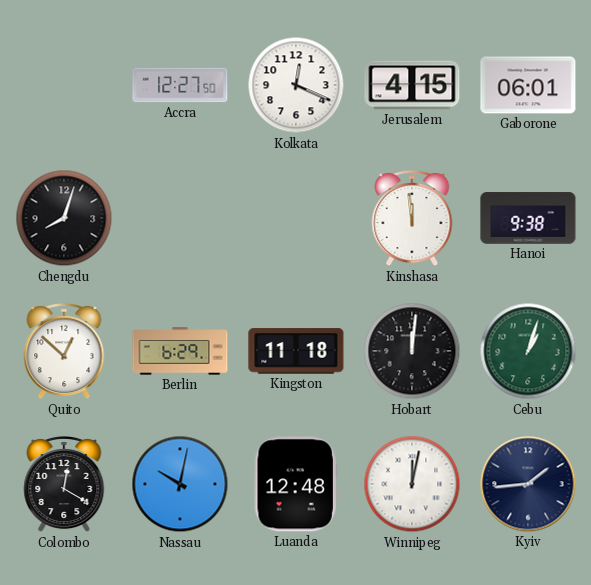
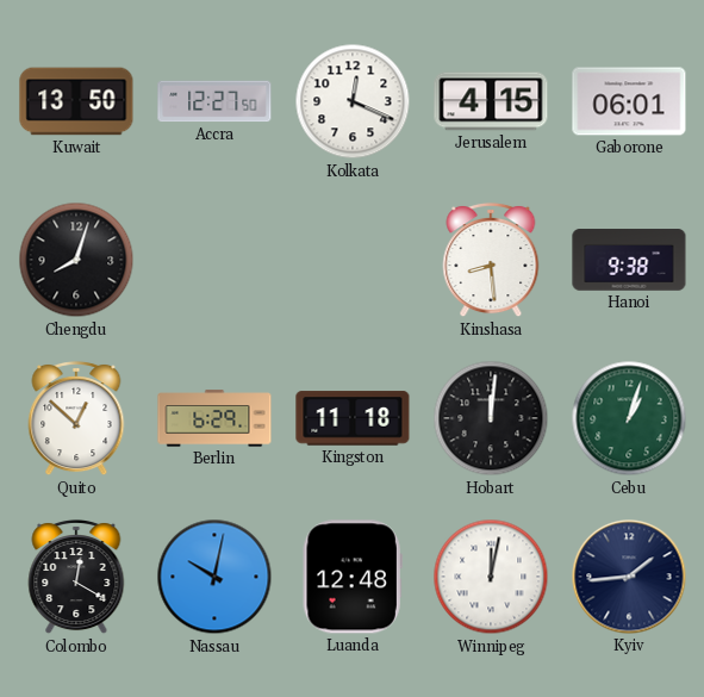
Kuwait: none -> 13:50
Kinshasa: 11:59 -> 8:29
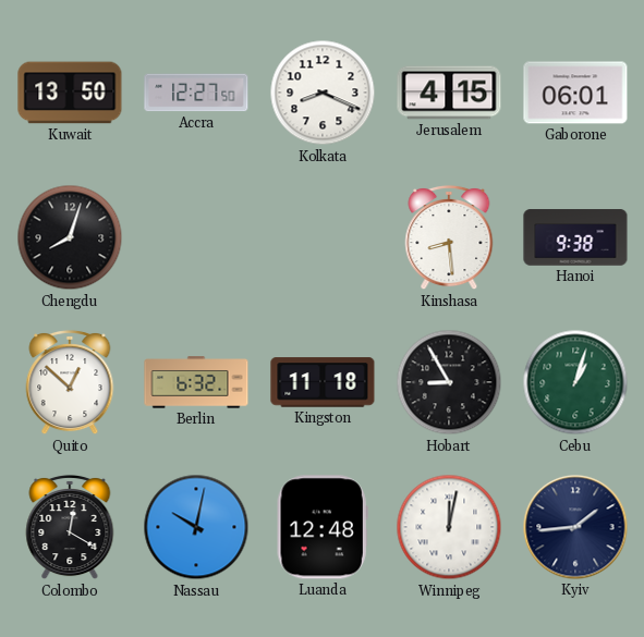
Kolkata: 12:19 -> 8:19
Berlin: 6:29 -> 6:32
Hobart: 12:01 -> 8:55
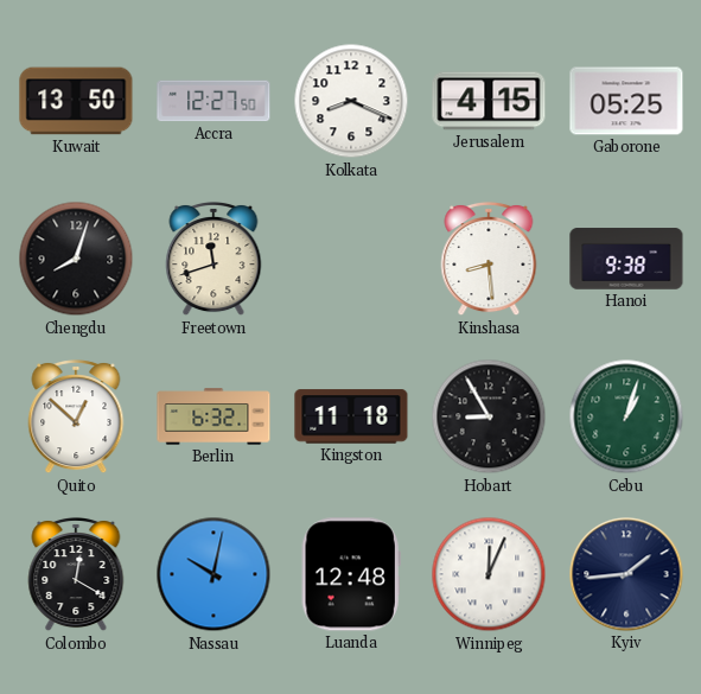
Gaborone: 06:01 -> 05:25
Freetown: none -> 11:42
Winnipeg: 12:02 -> 12:04
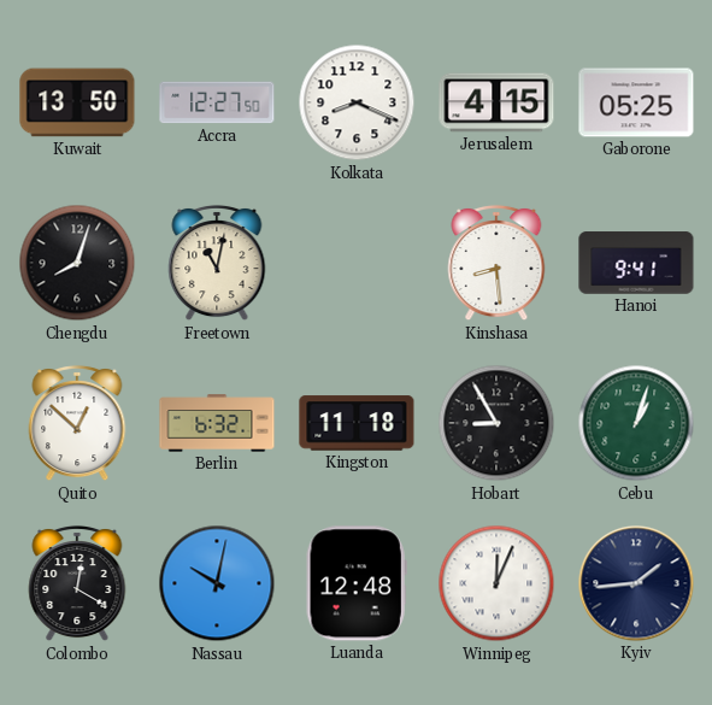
Freetown: 11:42 -> 11:02
Hanoi: 9:38 -> 9:41
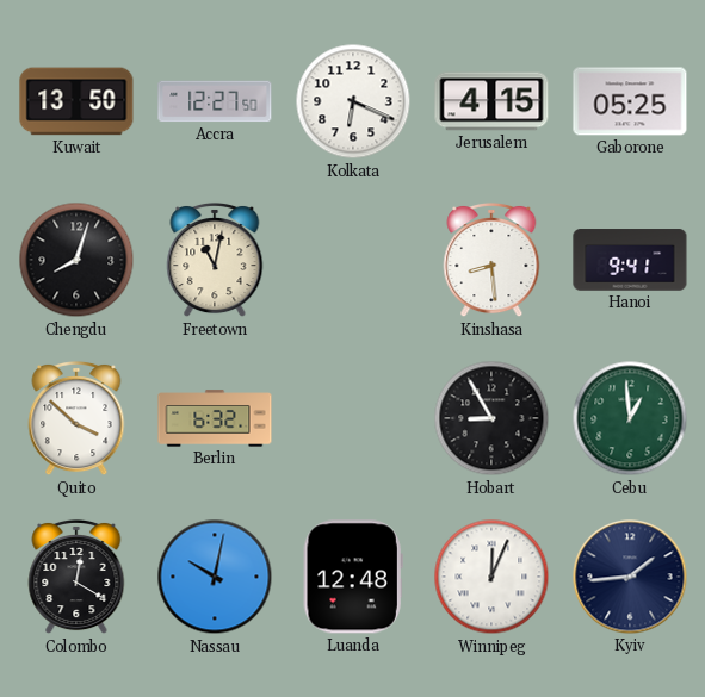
Kolkata: 8:19 -> 6:19
Quito: 12:52 -> 3:52
Kingston: 11:18 -> none
Cebu: 1:03 -> 12:59
